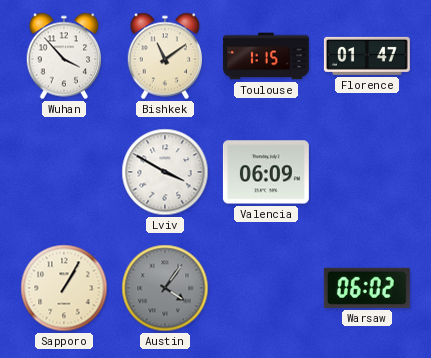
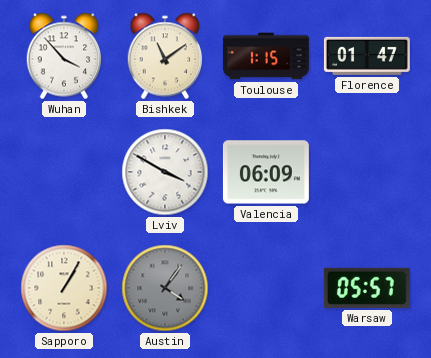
Warsaw: 06:02 -> 05:57
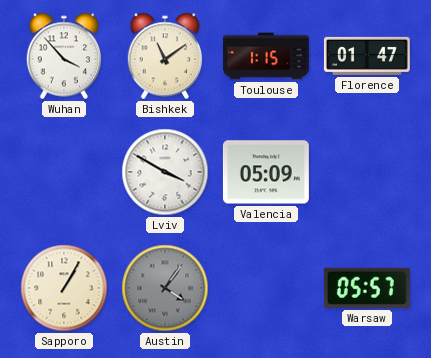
Valencia: 06:09 -> 05:09
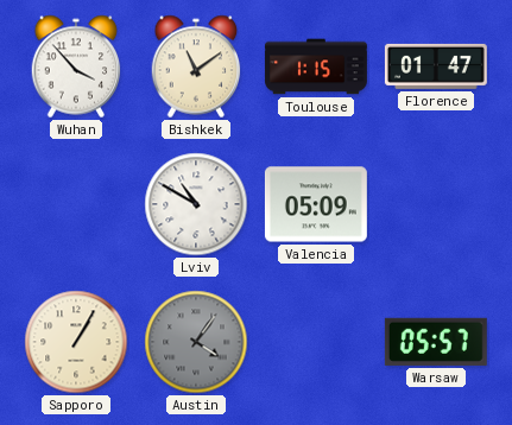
Lviv: 3:50 -> 10:50
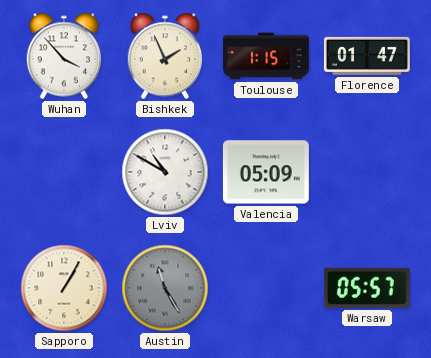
Bishkek: 11:09 -> 1:56
Austin: 4:06 -> 11:25
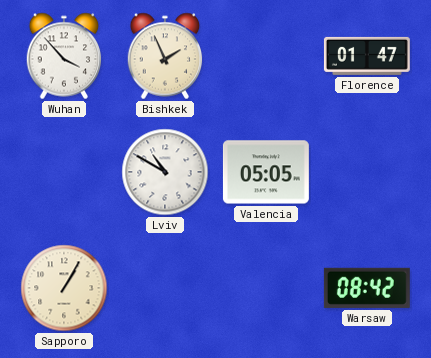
Toulouse: 1:15 -> none
Valencia: 05:09 -> 05:05
Austin: 11:25 -> none
Warsaw: 05:57 -> 08:42
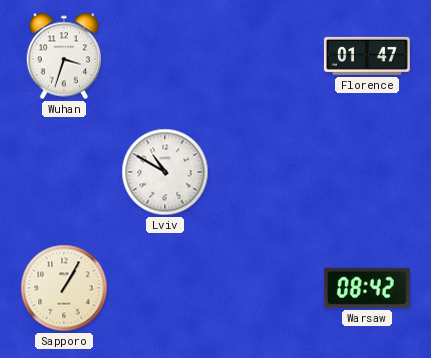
Wuhan: 3:53 -> 3:33
Bishkek: 1:56 -> none
Valencia: 05:05 -> none
